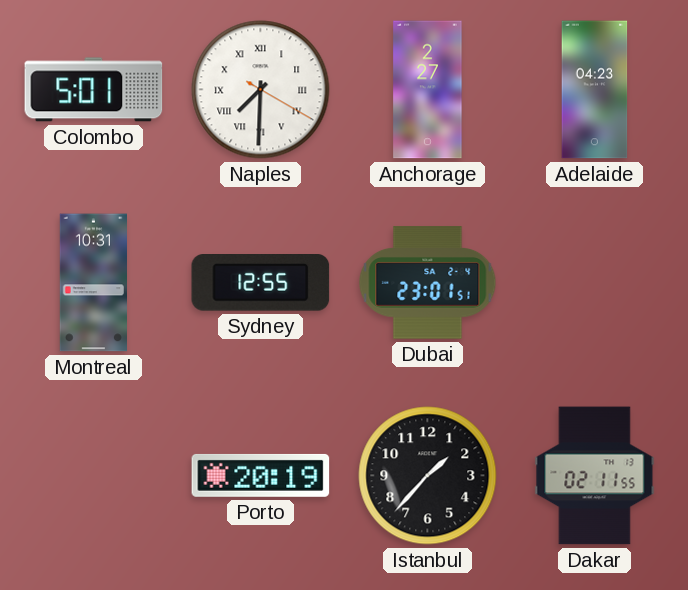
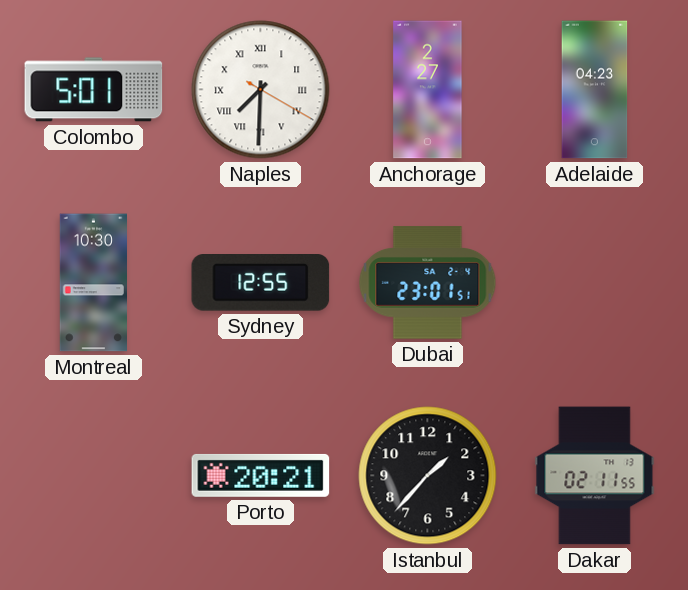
Montreal: 10:31 -> 10:30
Porto: 20:19 -> 20:21
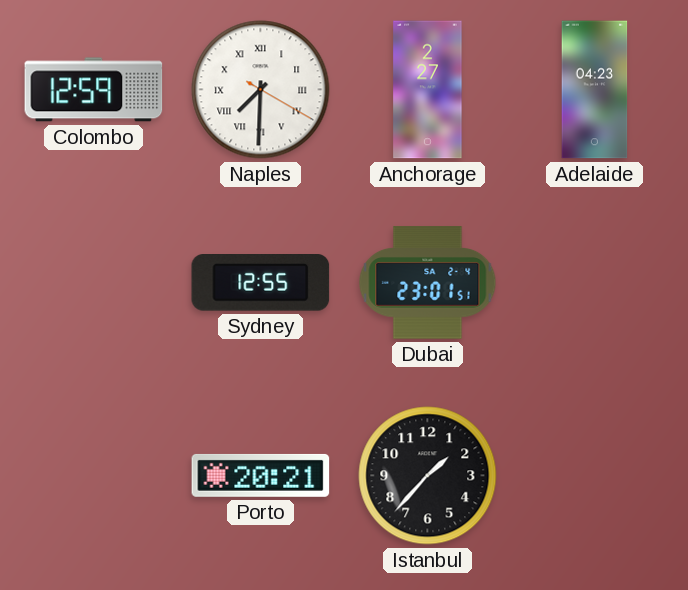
Colombo: 5:01 -> 12:59
Montreal: 10:30 -> none
Dakar: 02:11 -> none
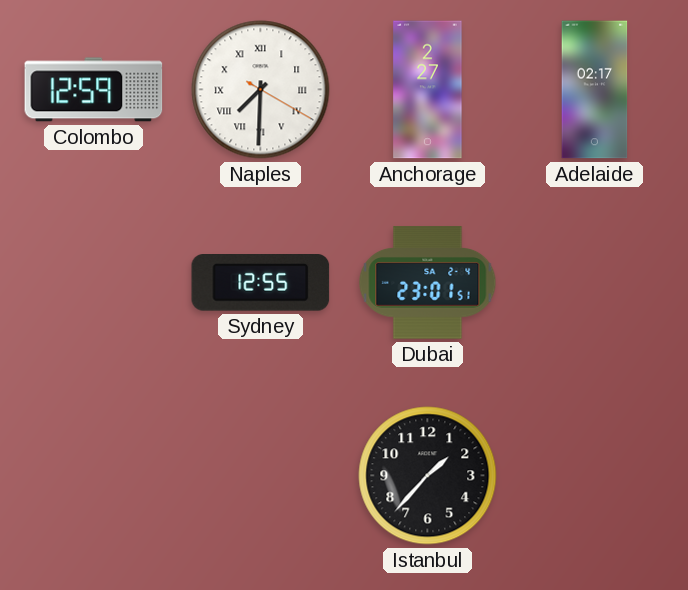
Adelaide: 04:23 -> 02:17
Porto: 20:21 -> none
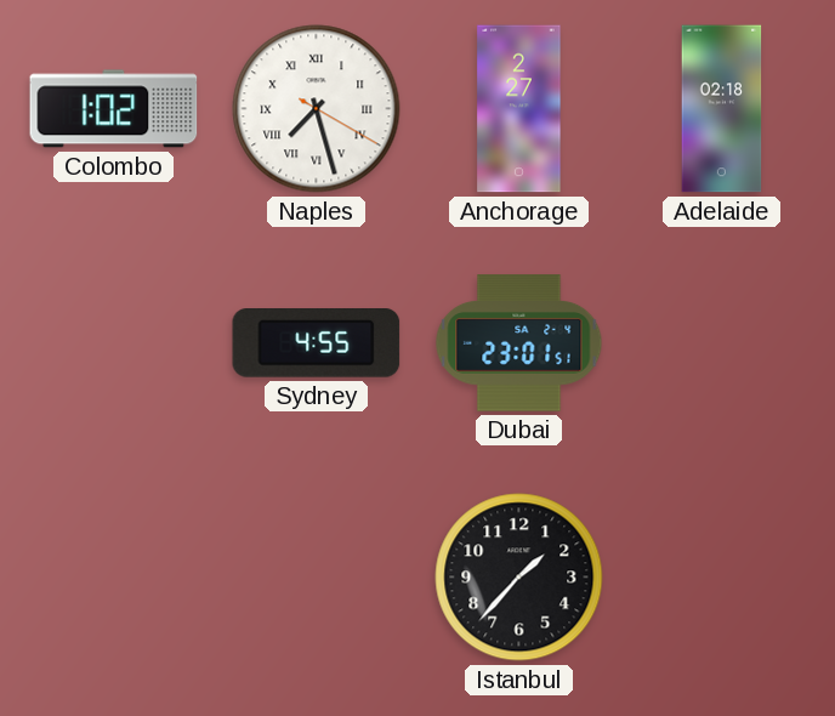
Colombo: 12:59 -> 1:02
Naples: 7:30 -> 7:27
Adelaide: 02:17 -> 02:18
Sydney: 12:55 -> 4:55
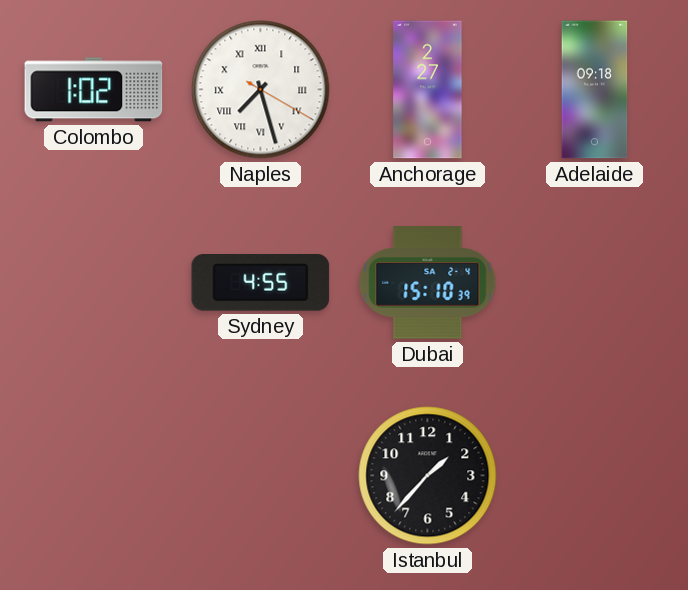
Adelaide: 02:18 -> 09:18
Dubai: 23:01 -> 15:10
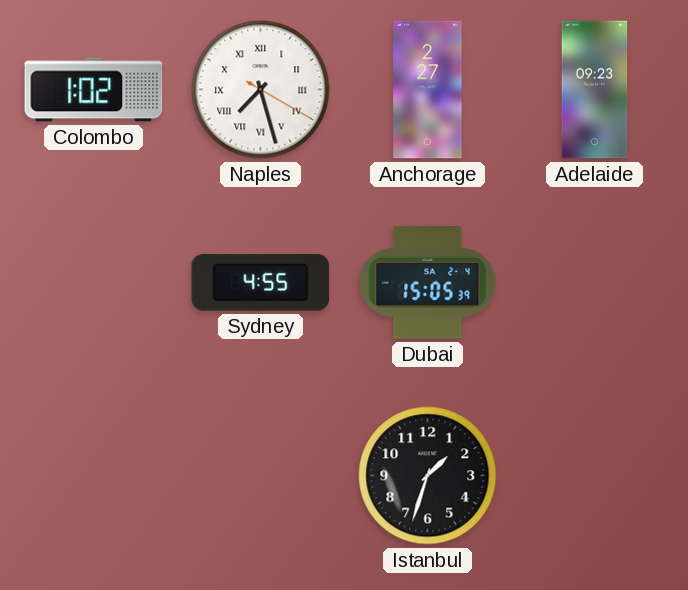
Adelaide: 09:18 -> 09:23
Dubai: 15:10 -> 15:05
Istanbul: 1:37 -> 1:33
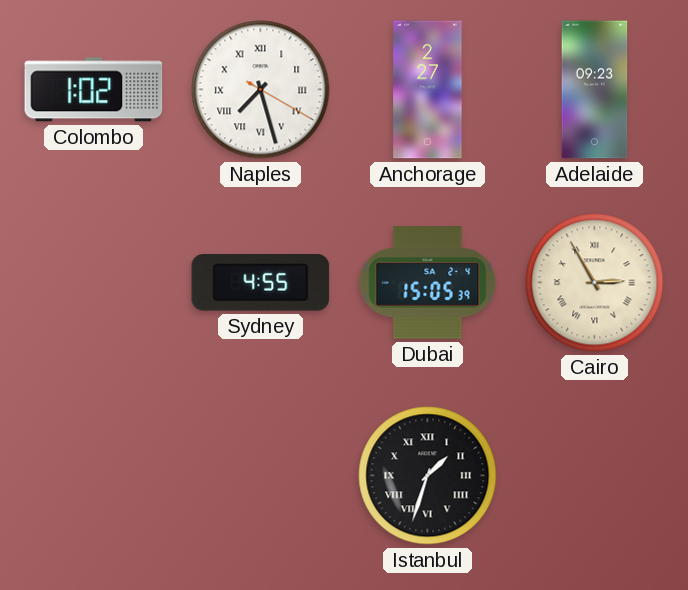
Cairo: none -> 2:55
Istanbul numerals: Arabic -> Roman
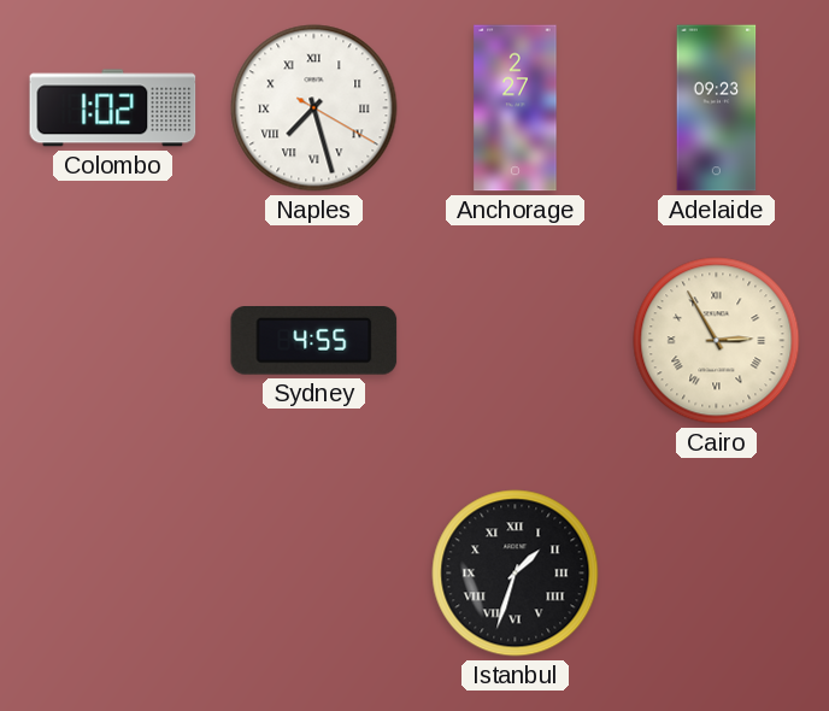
Dubai: 15:05 -> none
